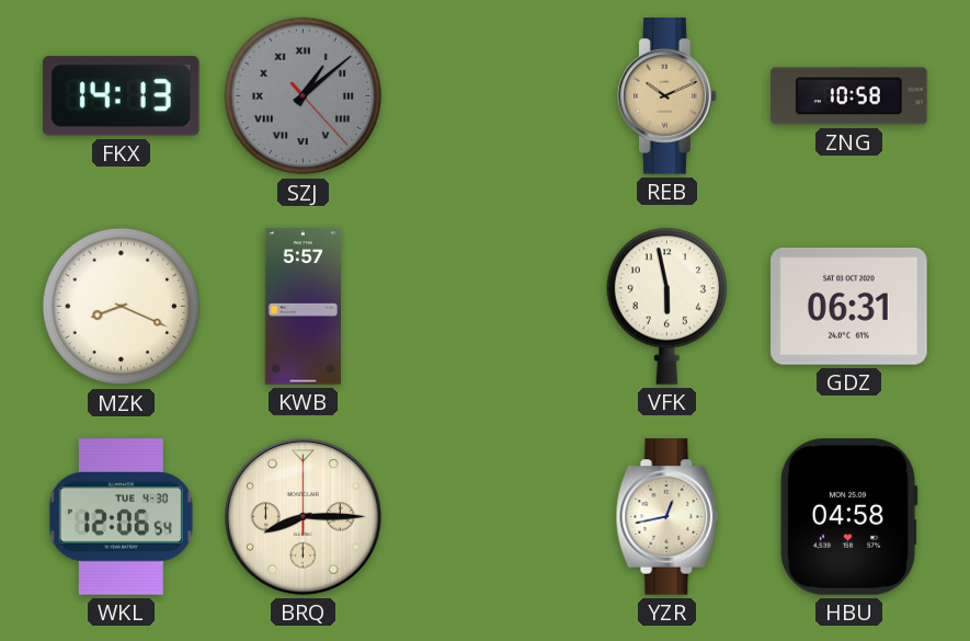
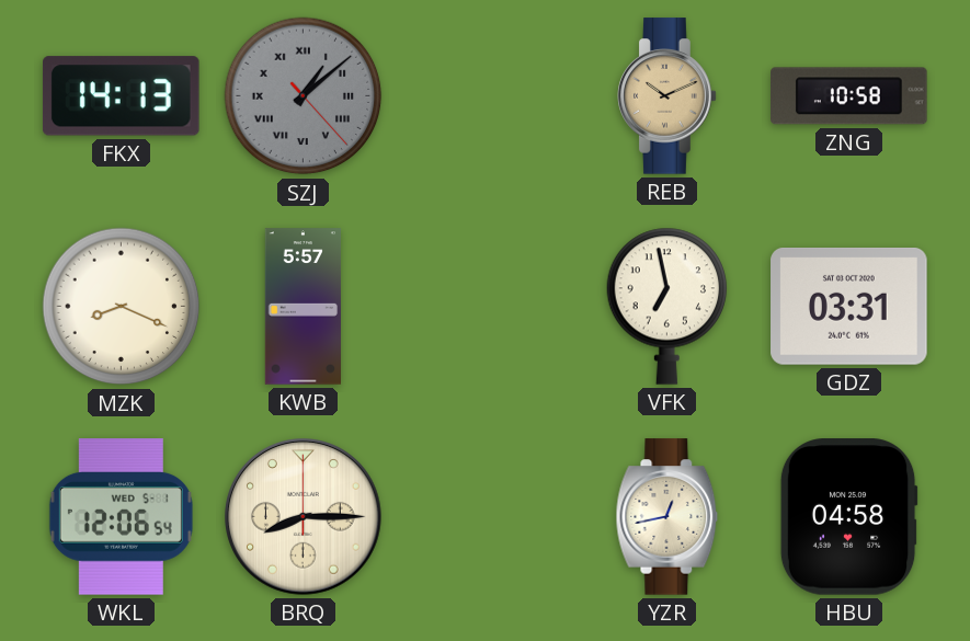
VFK: 5:58 -> 6:58
GDZ: 06:31 -> 03:31
WKL date: TUE 4-30 -> WED 5-1
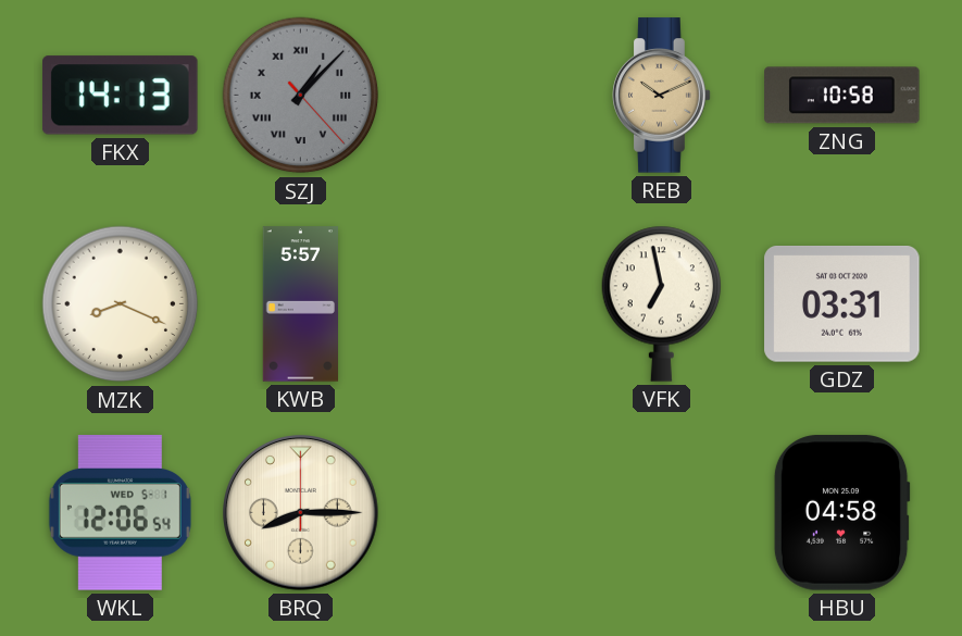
SZJ: 1:08 -> 1:07
YZR: 12:43 -> none
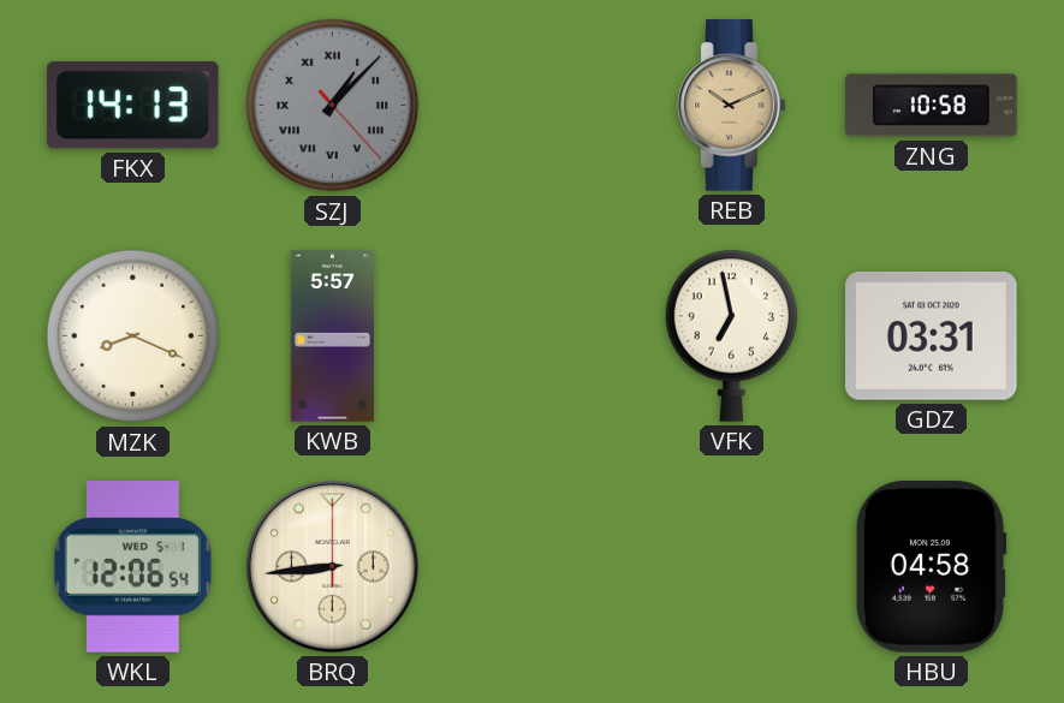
BRQ: 8:15 -> 8:44
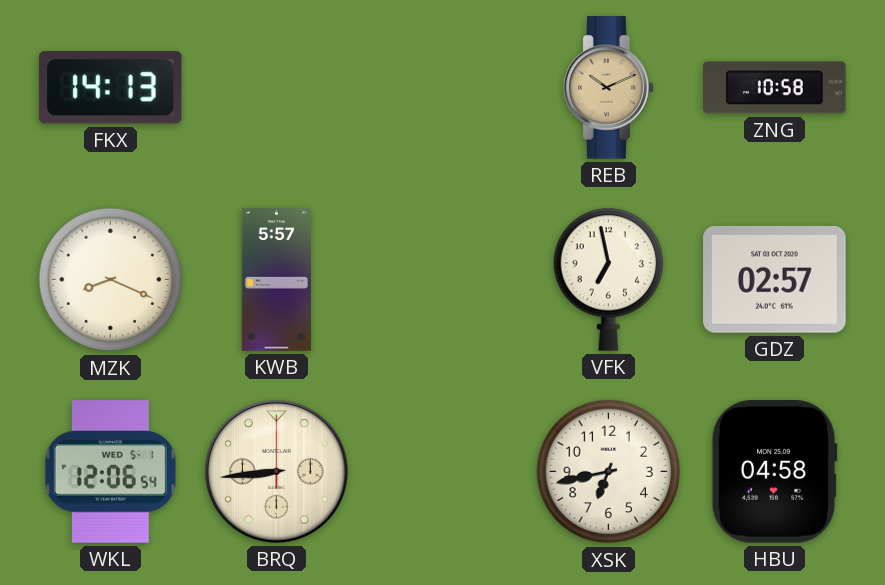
SZJ: 1:07 -> none
GDZ: 03:31 -> 02:57
XSK: none -> 6:43
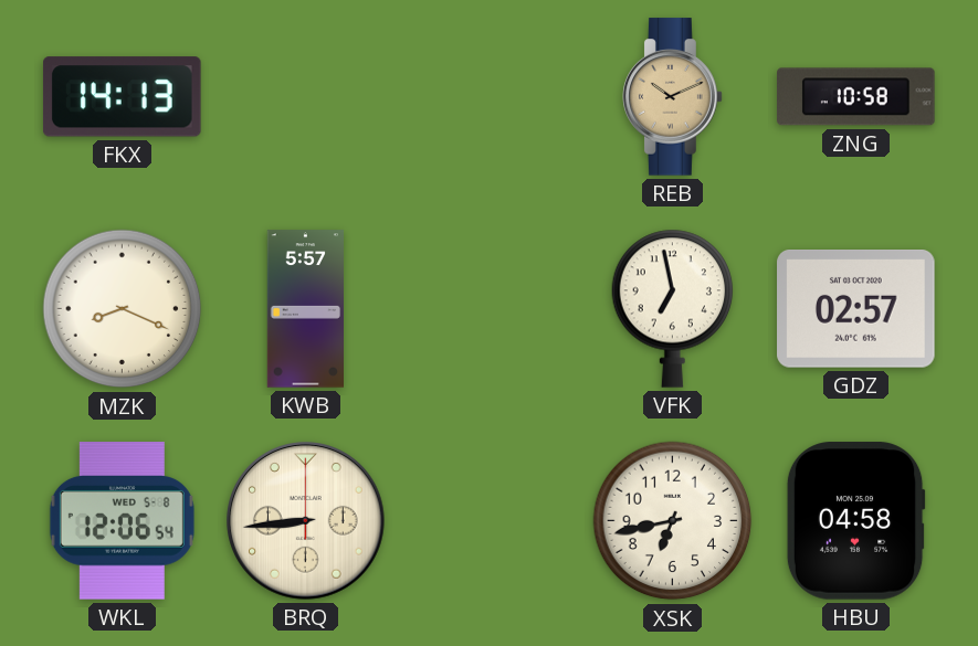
WKL date: WED 5-1 -> WED 5-8
